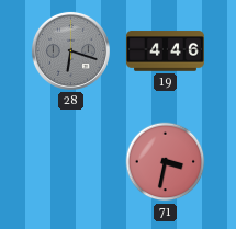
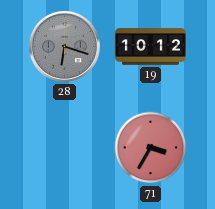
19: 4:46 -> 10:12
71: 3:32 -> 3:35
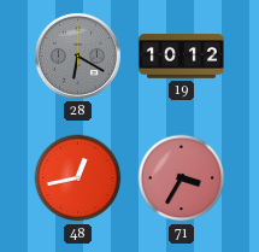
28: 6:18 -> 6:20
48: none -> 12:43
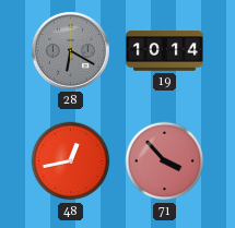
19: 10:12 -> 10:14
71: 3:35 -> 3:53
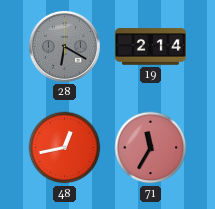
19: 10:14 -> 2:14
71: 3:53 -> 11:35
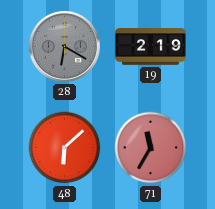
19: 2:14 -> 2:19
48: 12:43 -> 6:08
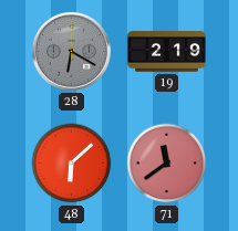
71: 11:35 -> 11:39
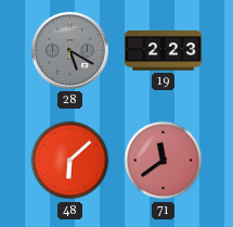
28: 6:20 -> 5:20
19: 2:19 -> 2:23
